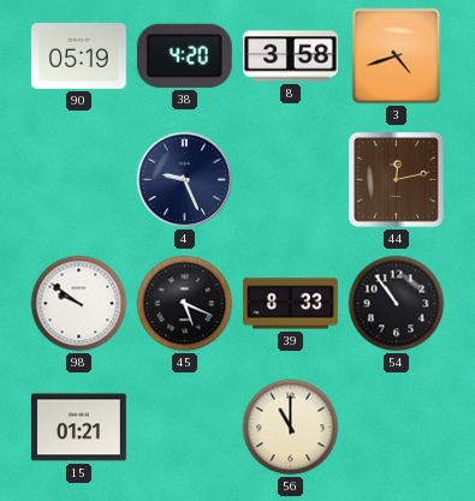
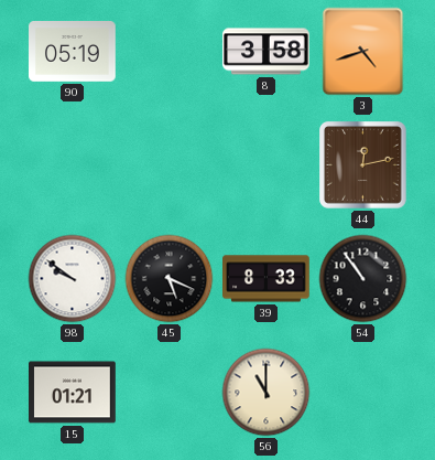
38: 4:20 -> none
4: 9:26 -> none
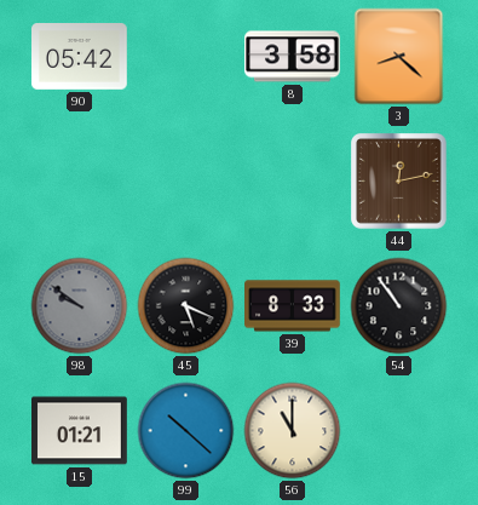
90: 05:19 -> 05:42
3: 4:42 -> 8:22
98 dial: white -> grey
99: none -> 10:22
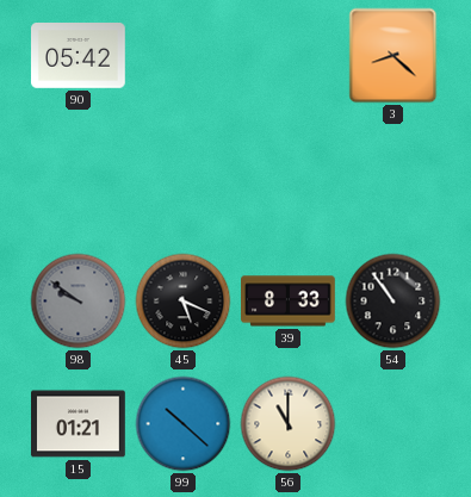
8: 3:58 -> none
44: 12:13 -> none
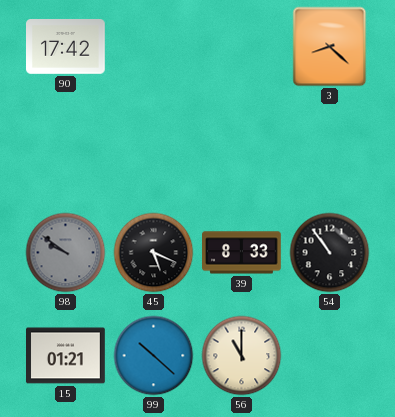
90: 05:42 -> 17:42
